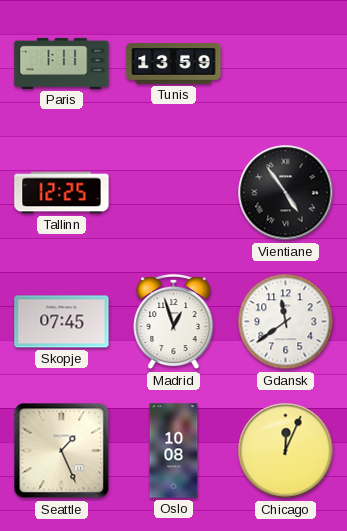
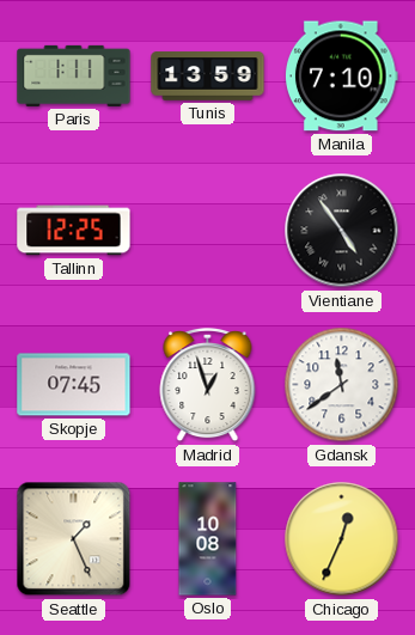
Manila: none -> 7:10
Chicago: 12:04 -> 12:34
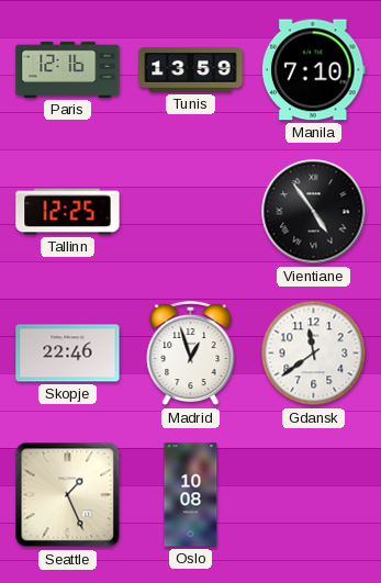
Paris: 1:11 -> 12:16
Skopje: 07:45 -> 22:46
Chicago: 12:34 -> none
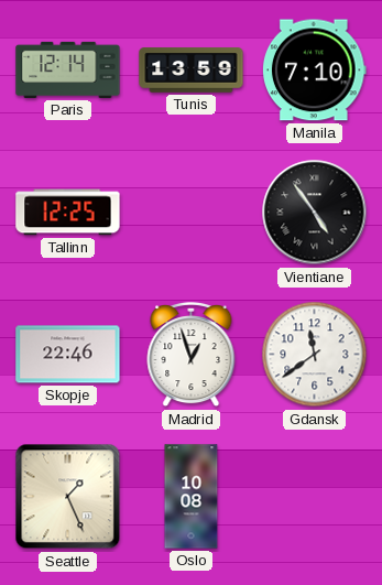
Paris: 12:16 -> 12:14
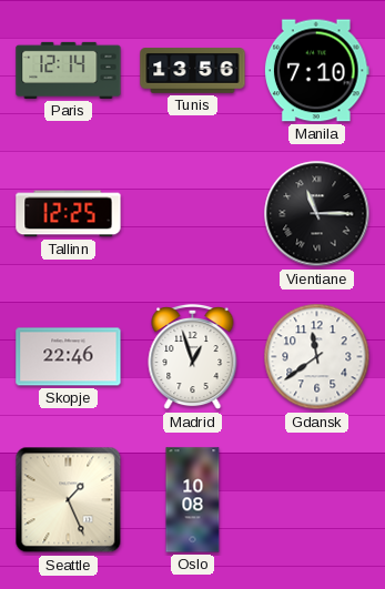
Tunis: 13:59 -> 13:56
Vientiane: 4:54 -> 11:15
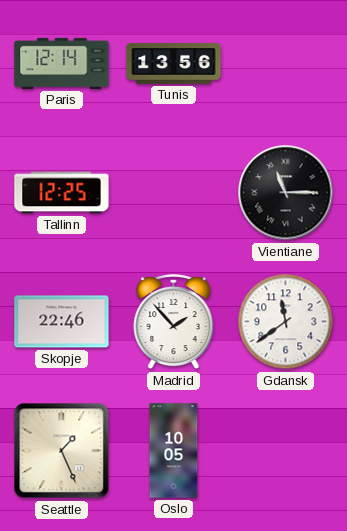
Manila: 7:10 -> none
Madrid: 12:57 -> 1:53
Oslo: 10:08 -> 10:05
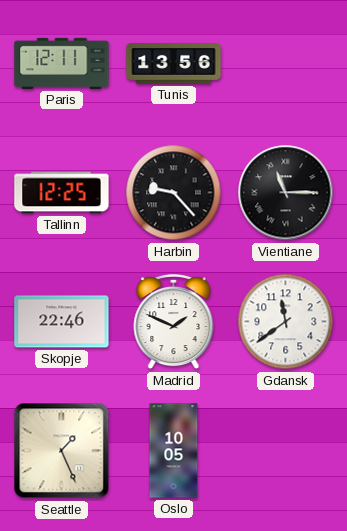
Paris: 12:14 -> 12:11
Harbin: none -> 9:23
Madrid: 1:53 -> 1:49
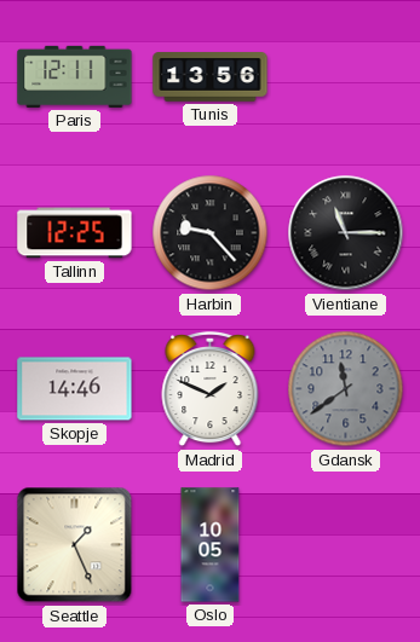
Skopje: 22:46 -> 14:46
Gdansk dial: white -> grey
